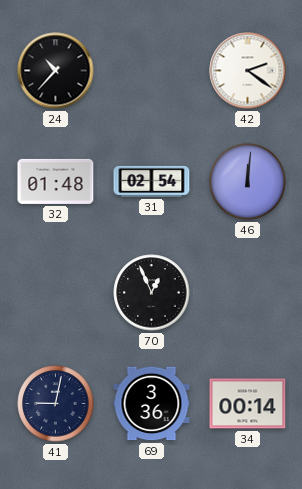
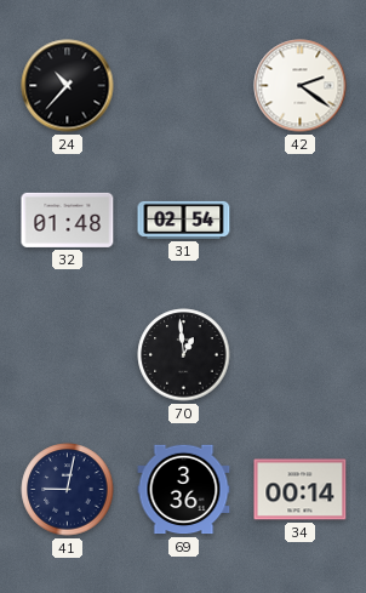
46: 12:01 -> none
70: 12:56 -> 12:59
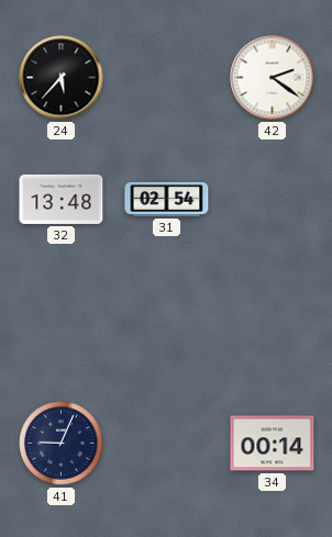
24: 10:37 -> 5:37
32: 01:48 -> 13:48
70: 12:59 -> none
41: 9:02 -> 9:04
69: 3:36 -> none
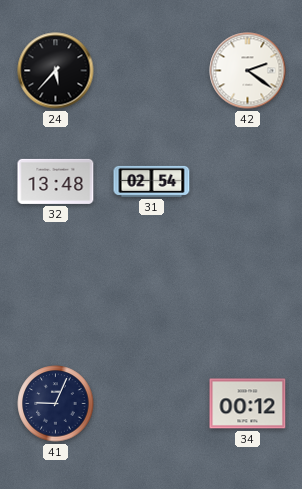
34: 00:14 -> 00:12
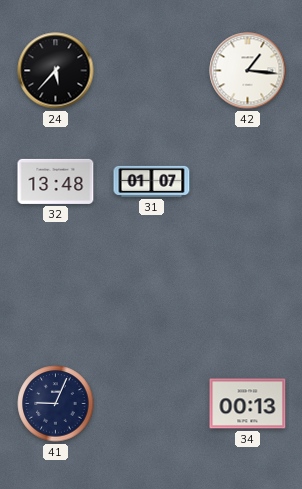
42: 2:21 -> 1:16
31: 02:54 -> 01:07
34: 00:12 -> 00:13
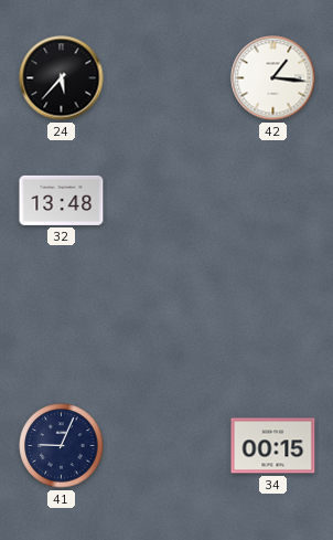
31: 01:07 -> none
34: 00:13 -> 00:15
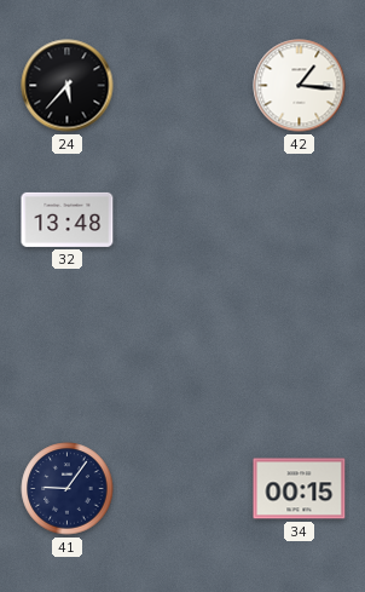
41: 9:04 -> 9:06
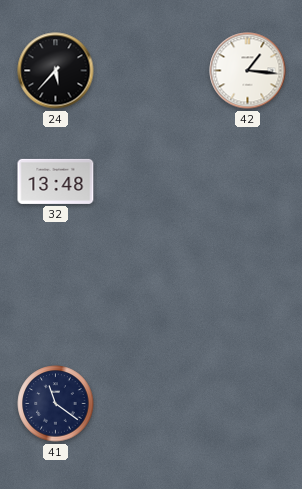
41: 9:06 -> 11:21
34: 00:15 -> none
